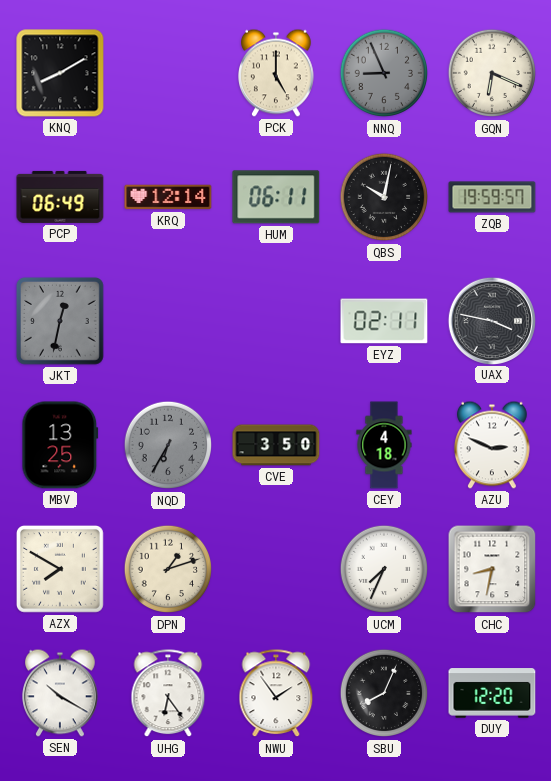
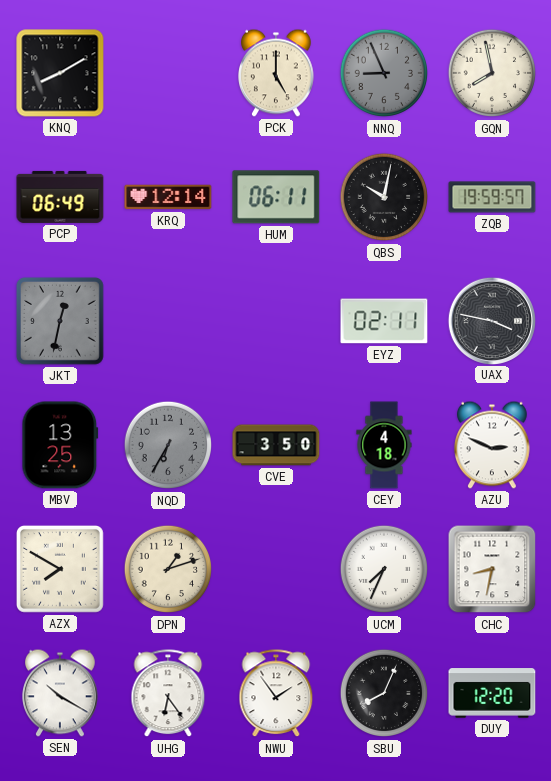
GQN: 6:19 -> 7:58
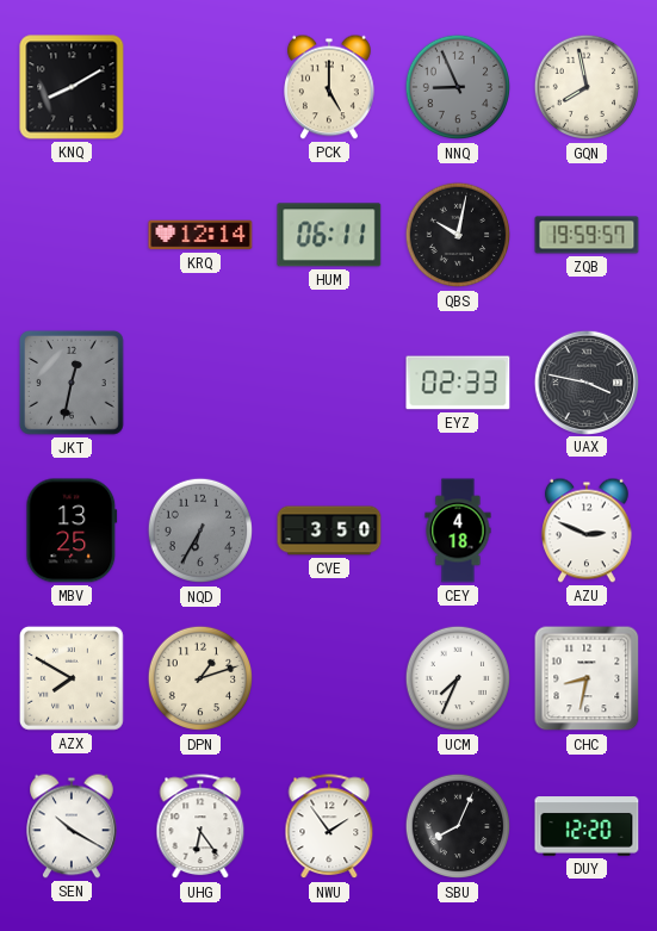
PCP: 06:49 -> none
EYZ: 02:11 -> 02:33
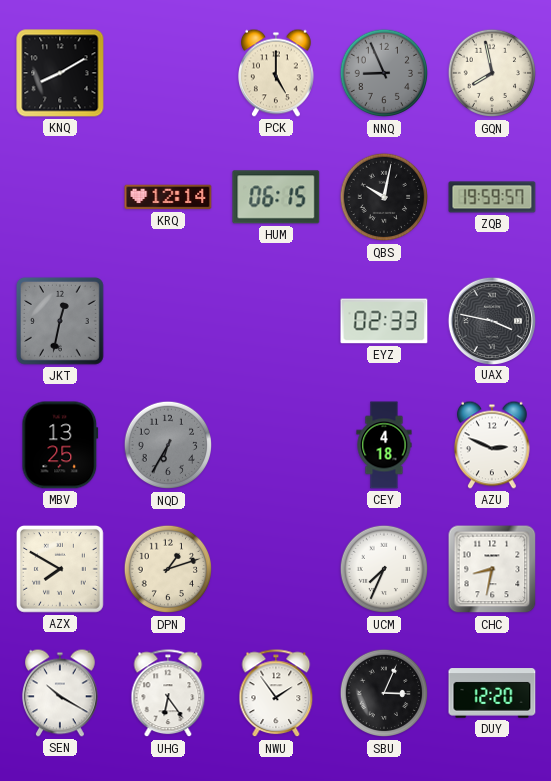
HUM: 06:11 -> 06:15
CVE: 3:50 -> none
SBU: 8:04 -> 3:04
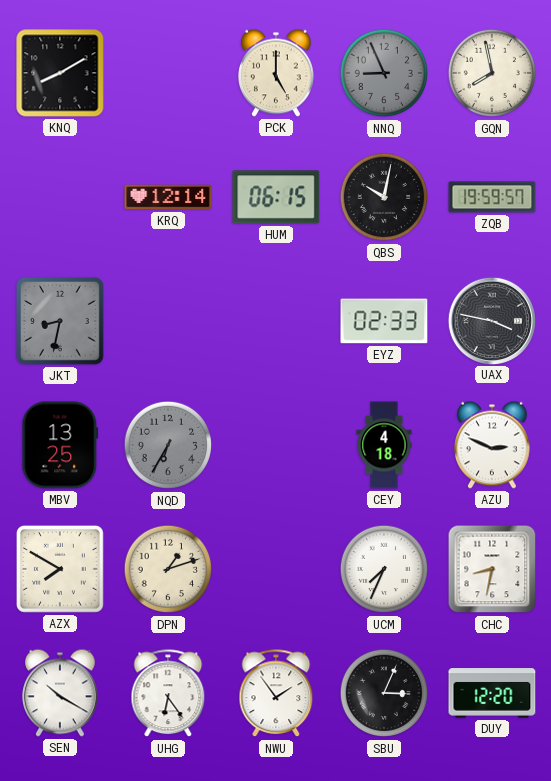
JKT: 12:32 -> 8:32
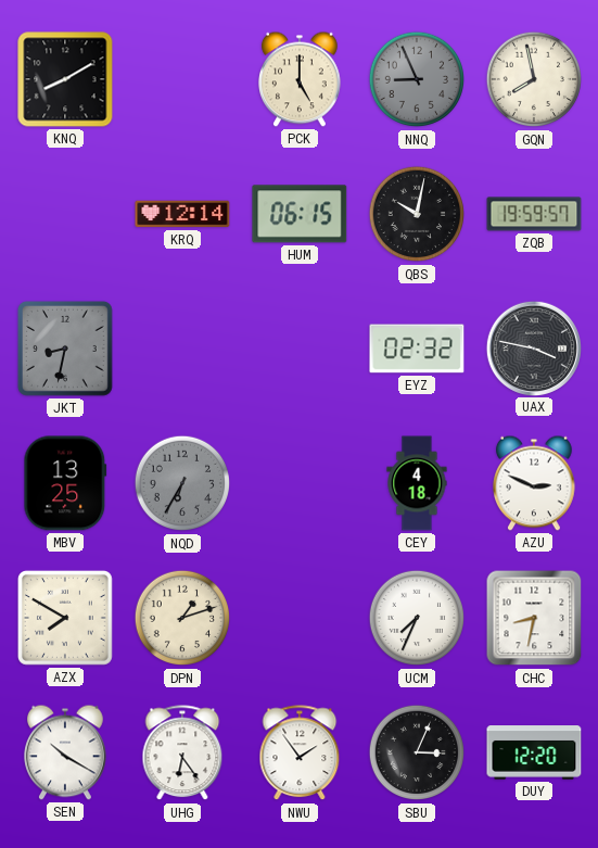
EYZ: 02:33 -> 02:32
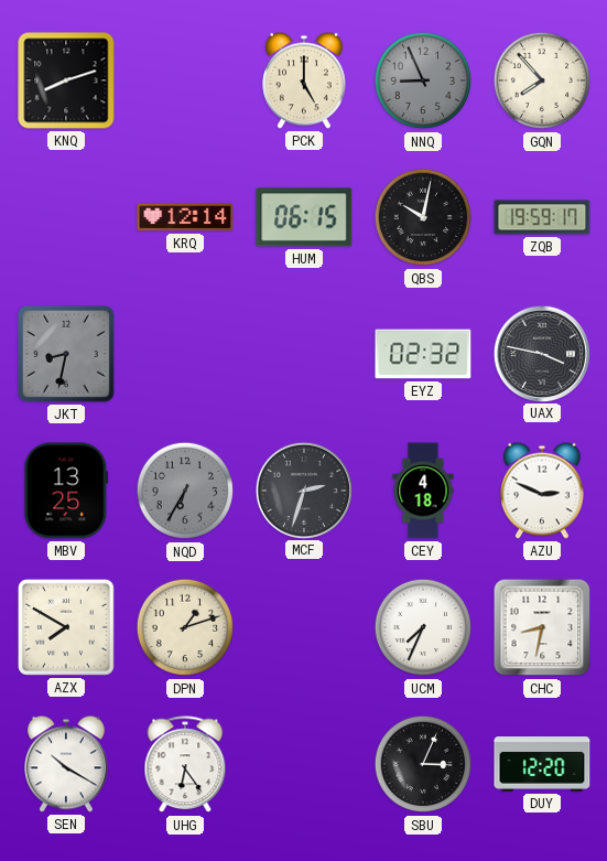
KNQ: 8:10 -> 8:12
GQN: 7:58 -> 7:53
ZQB: 19:59:57 -> 19:59:17
MCF: none -> 2:33
NWU: 1:54 -> none
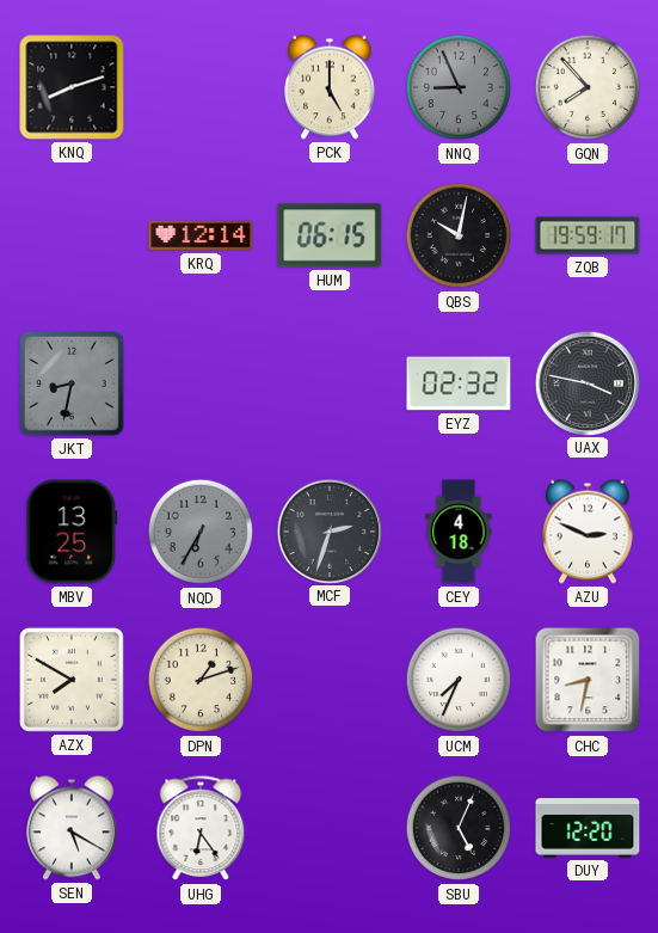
SEN: 10:20 -> 5:20
SBU: 3:04 -> 5:04
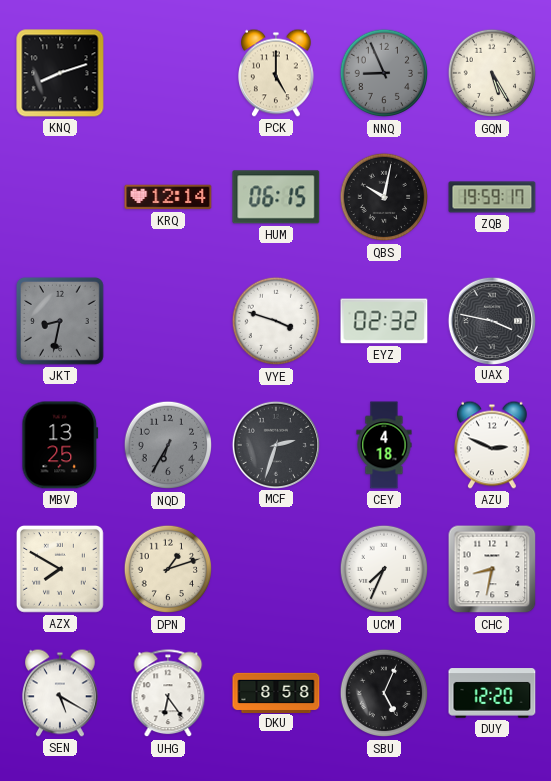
GQN: 7:53 -> 5:25
VYE: none -> 3:48
DKU: none -> 8:58
